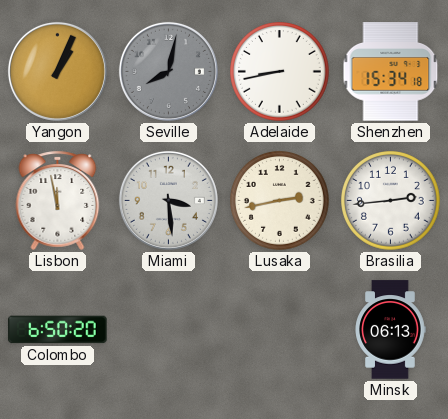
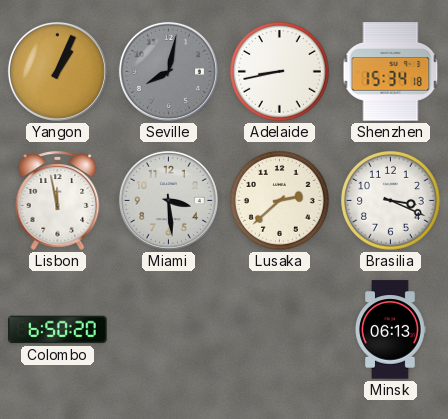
Lusaka: 2:43 -> 2:38
Brasilia: 2:44 -> 3:19
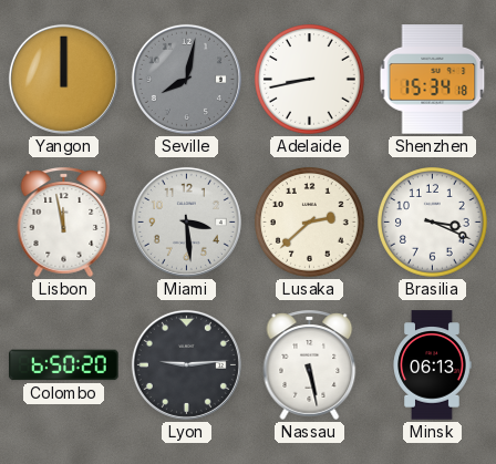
Yangon: 1:04 -> 12:00
Lyon: none -> 9:14
Nassau: none -> 5:28
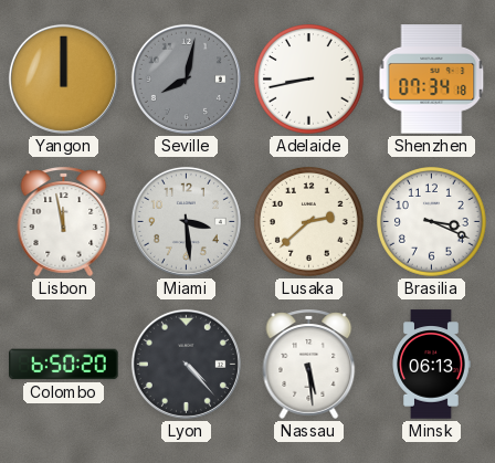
Shenzhen: 15:34 -> 07:34
Lyon: 9:14 -> 4:23
Nassau: 5:28 -> 5:29
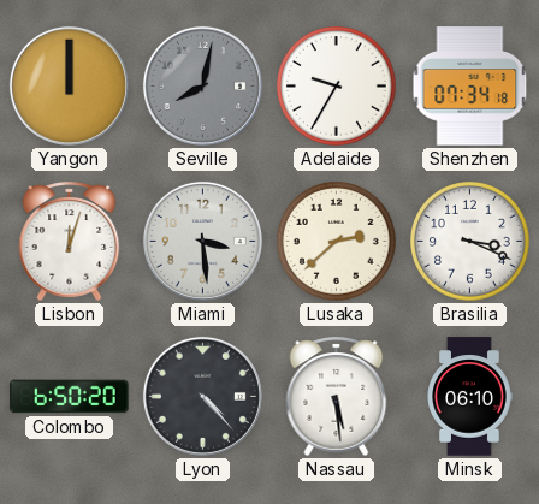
Adelaide: 8:43 -> 9:35
Lisbon: 11:58 -> 12:03
Minsk: 06:13 -> 06:10
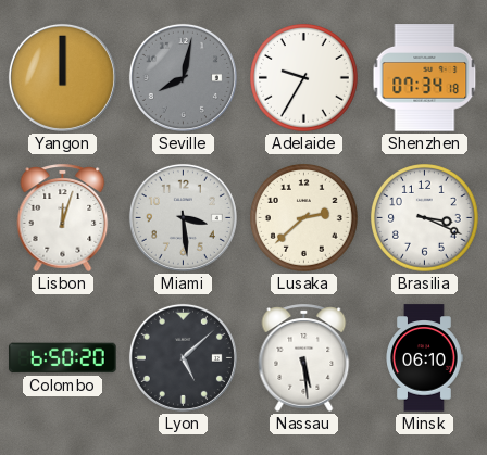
Lyon: 4:23 -> 5:08
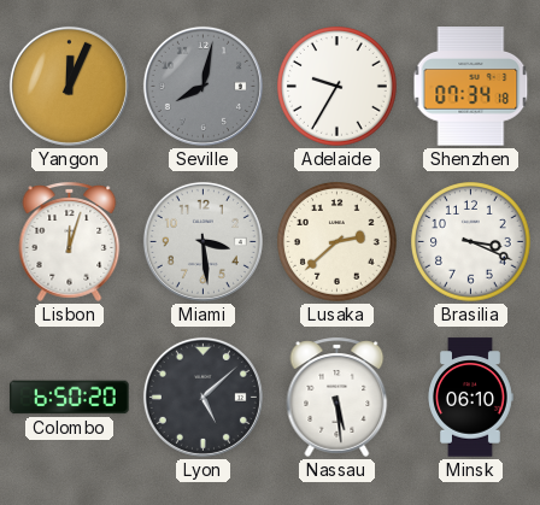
Yangon: 12:00 -> 12:04
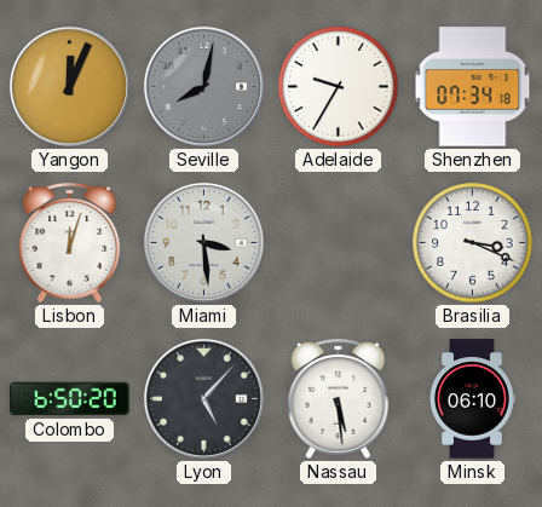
Lusaka: 2:38 -> none
Lyon: 5:08 -> 5:07
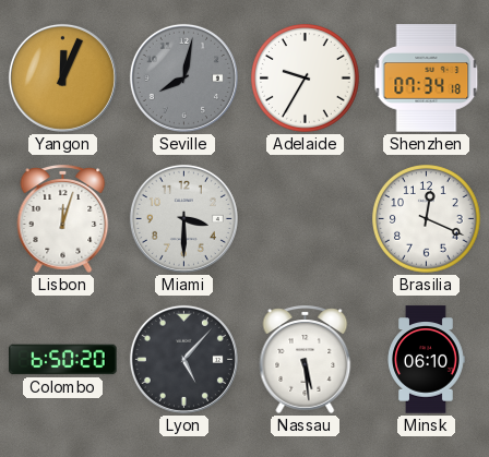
Miami: 3:29 -> 3:30
Brasilia: 3:19 -> 12:19
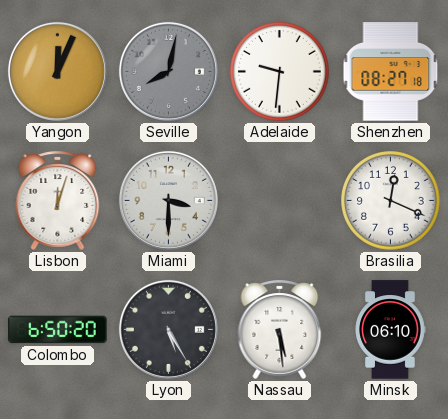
Adelaide: 9:35 -> 9:31
Shenzhen: 07:34 -> 08:27
Lyon: 5:07 -> 5:25
